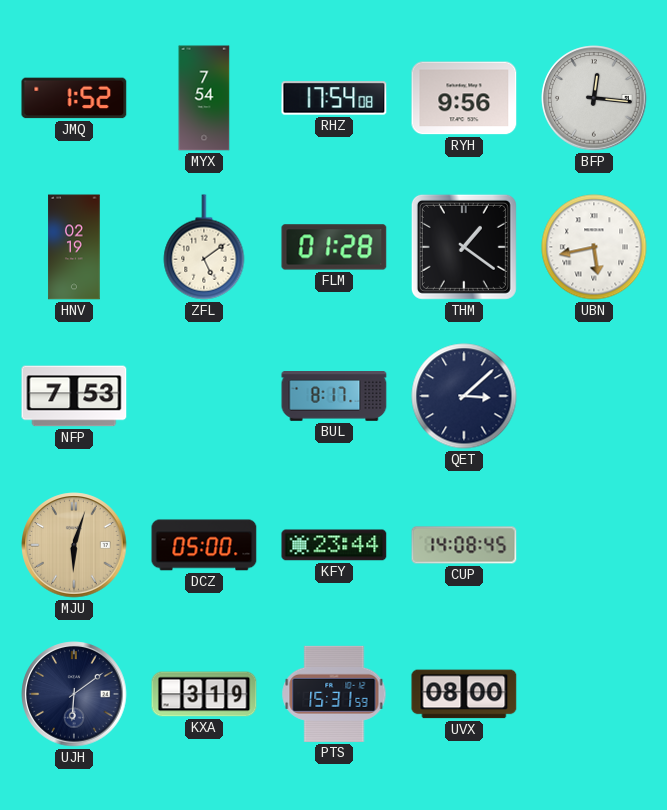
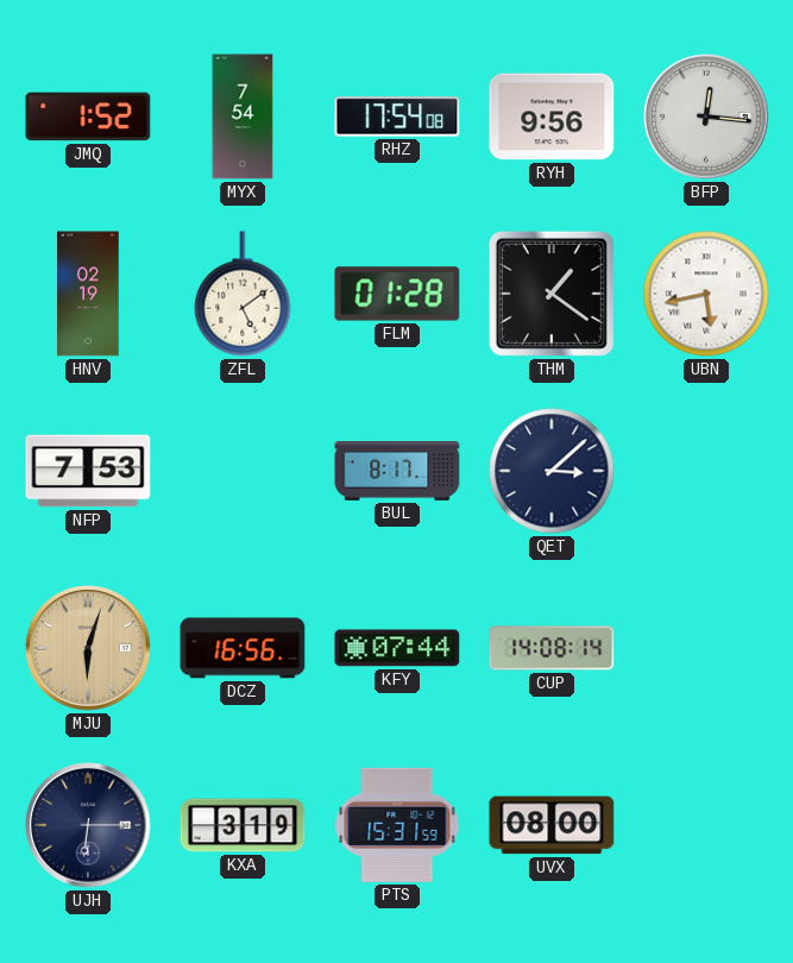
DCZ: 05:00 -> 16:56
KFY: 23:44 -> 07:44
CUP: 14:08:45 -> 14:08:14
UJH: 6:09 -> 6:15
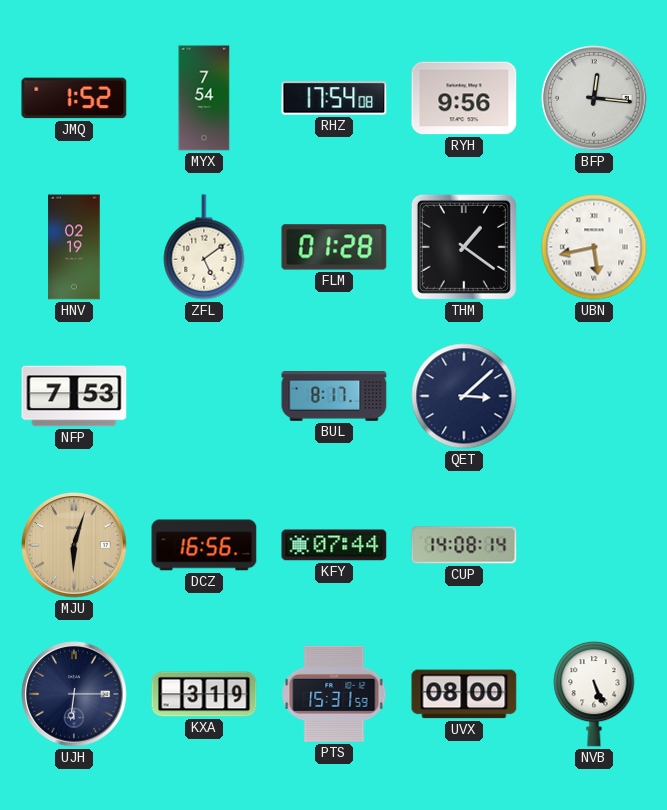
NVB: none -> 5:26
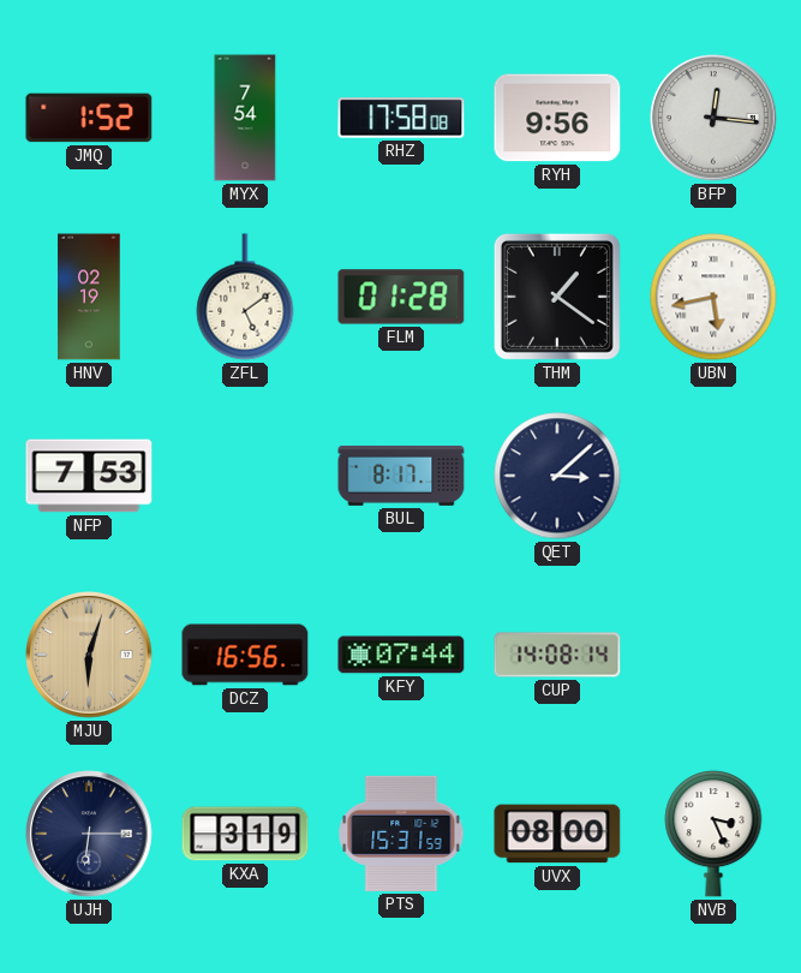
RHZ: 17:54 -> 17:58
NVB: 5:26 -> 3:26
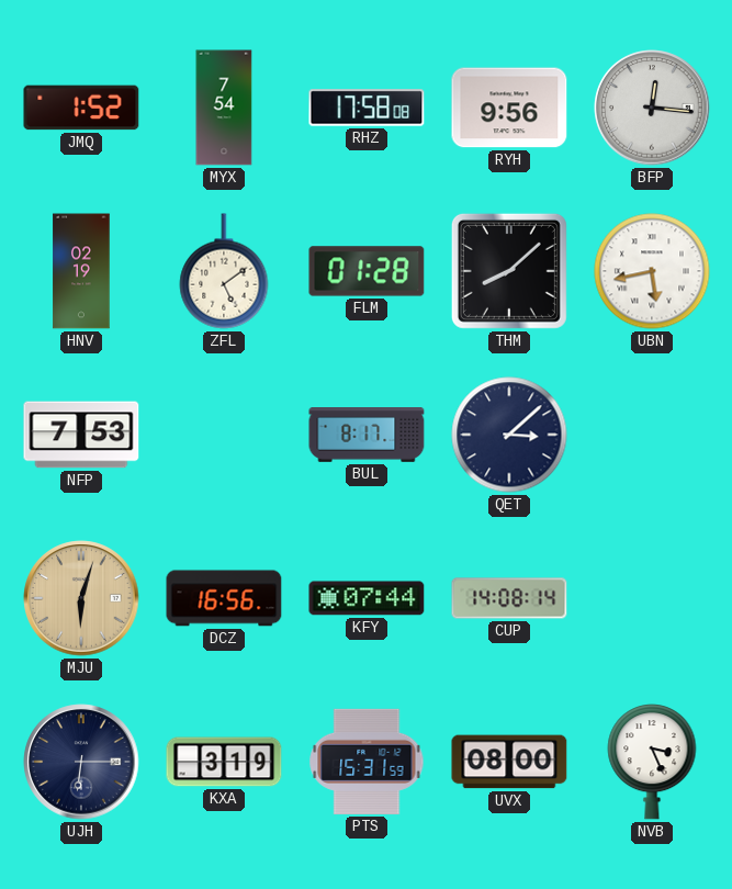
THM: 1:21 -> 8:08
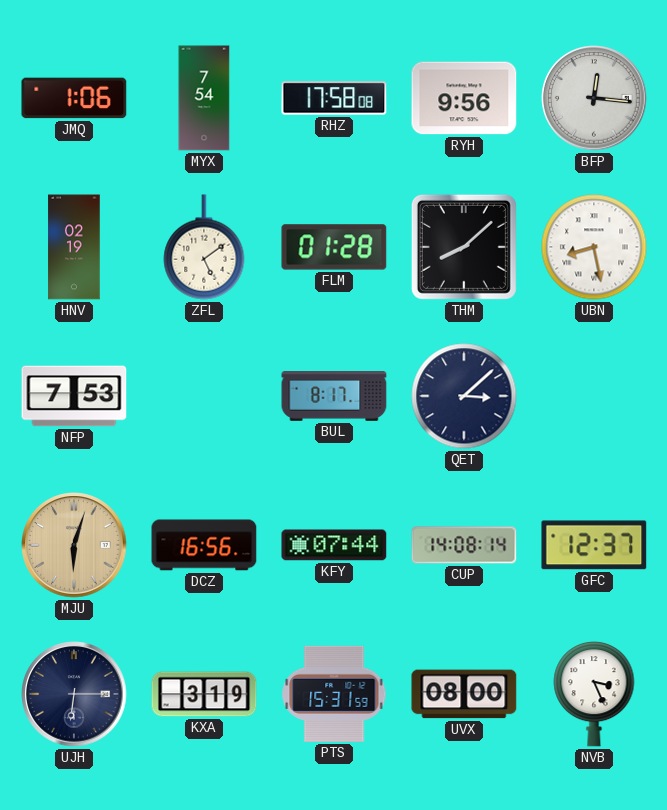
JMQ: 1:52 -> 1:06
UBN: 5:43 -> 8:28
GFC: none -> 12:37
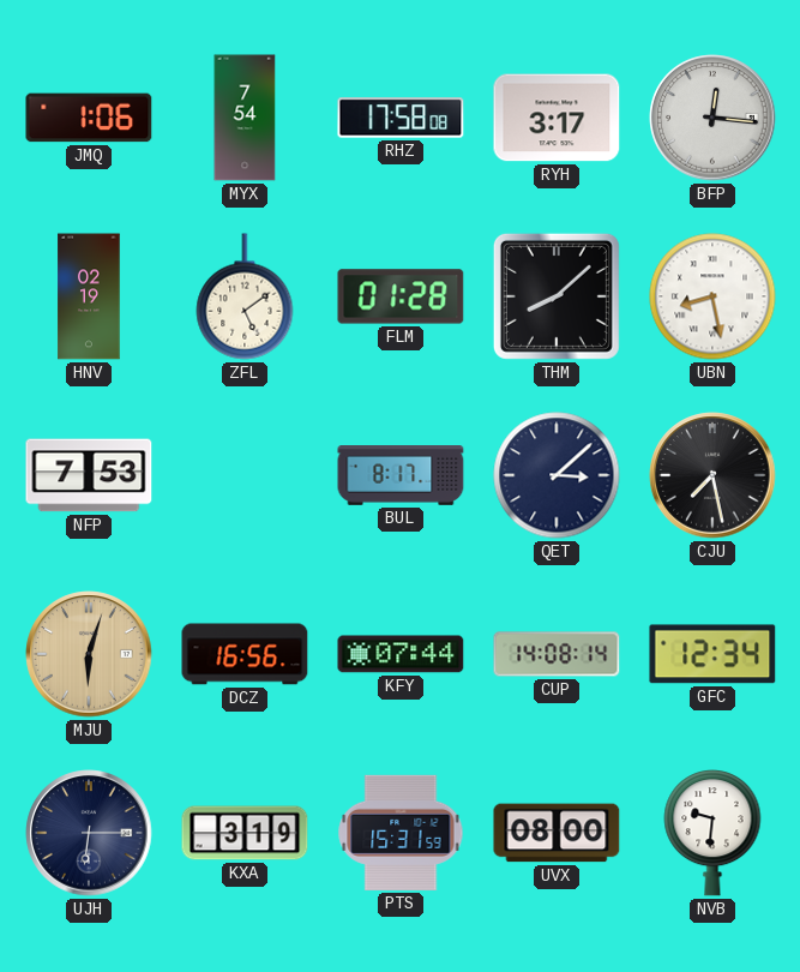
RYH: 9:56 -> 3:17
CJU: none -> 7:28
GFC: 12:37 -> 12:34
NVB: 3:26 -> 9:31
